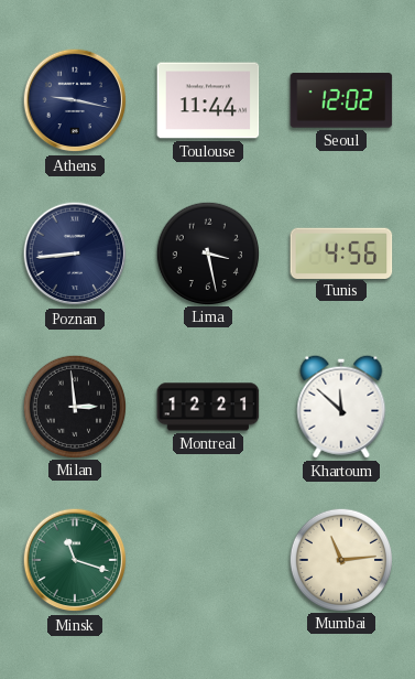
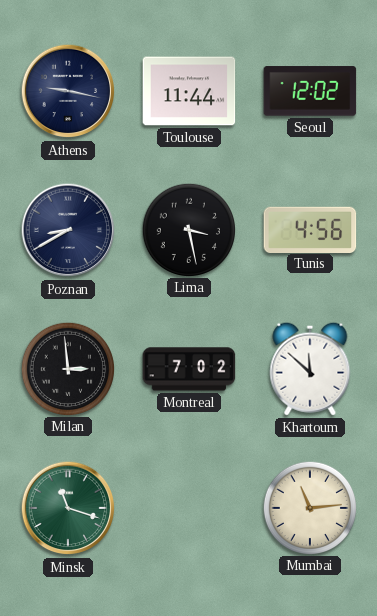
Poznan: 8:44 -> 8:40
Montreal: 12:21 -> 7:02
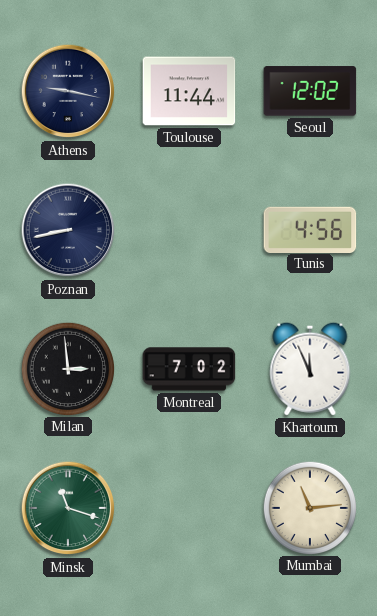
Poznan: 8:40 -> 8:43
Lima: 3:28 -> none
Khartoum: 11:52 -> 11:56
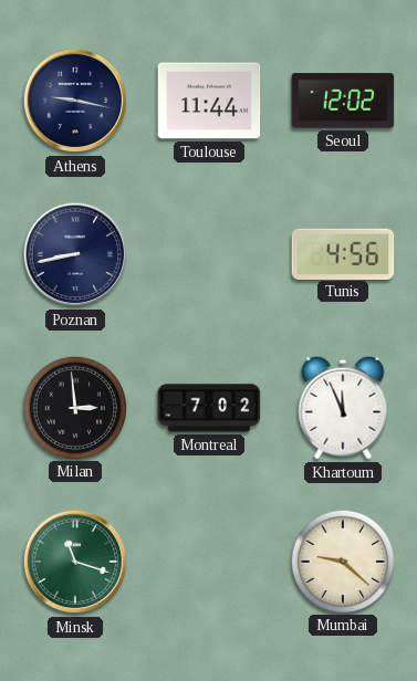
Mumbai: 11:14 -> 9:22
